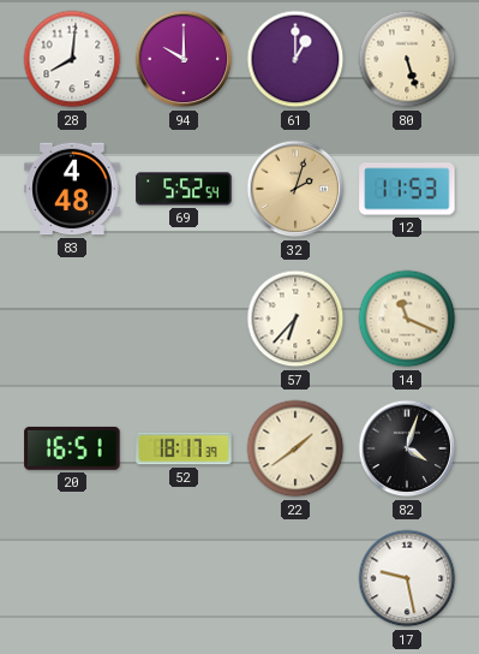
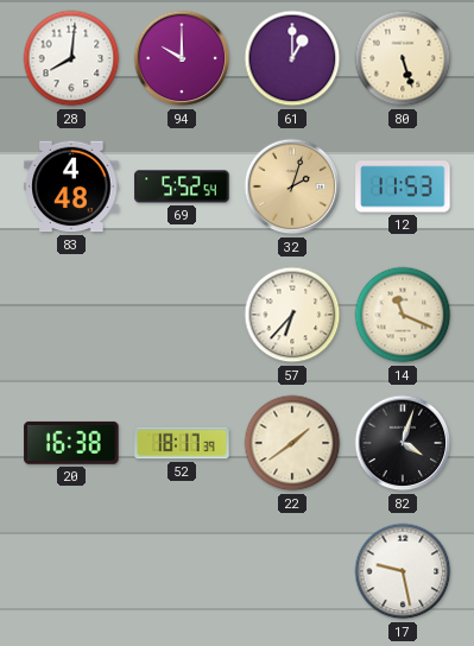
20: 16:51 -> 16:38
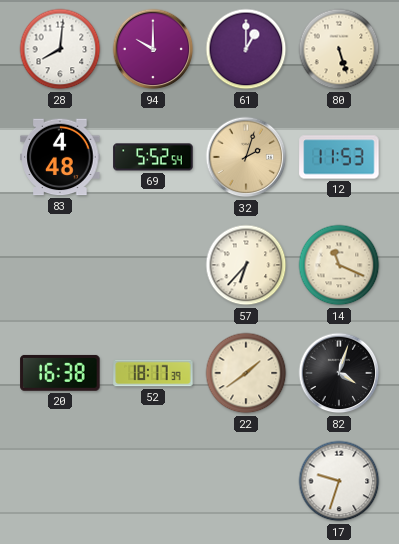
17: 9:28 -> 9:33
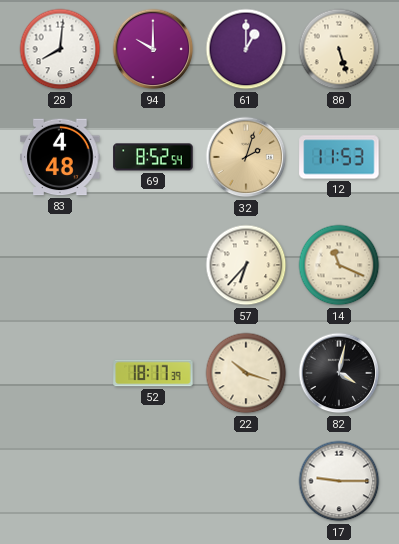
69: 5:52 -> 8:52
20: 16:38 -> none
22: 1:39 -> 10:18
82: 4:03 -> 4:02
17: 9:33 -> 9:15
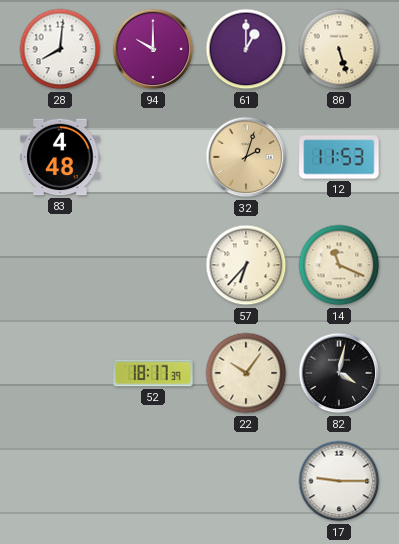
69: 8:52 -> none
22: 10:18 -> 10:06
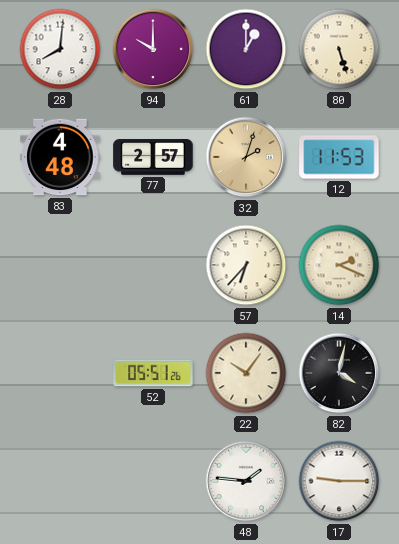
77: none -> 2:57
14: 11:19 -> 2:19
52: 18:17 -> 05:51
48: none -> 1:46
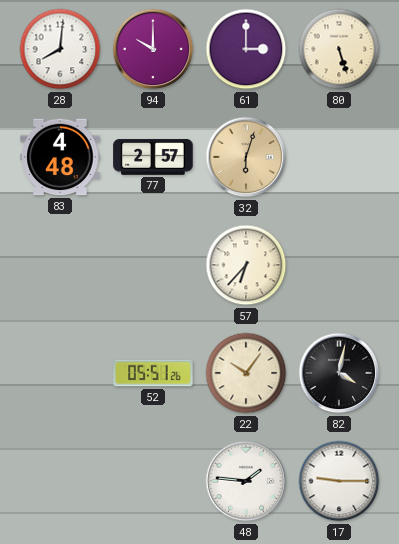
61: 1:00 -> 3:00
32: 2:03 -> 6:03
12: 11:53 -> none
14: 2:19 -> none
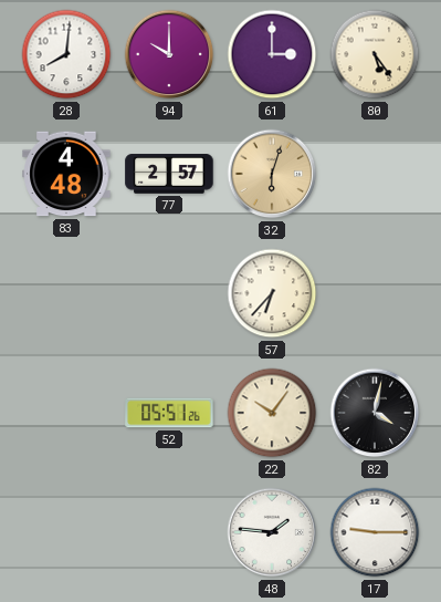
80: 5:27 -> 5:24
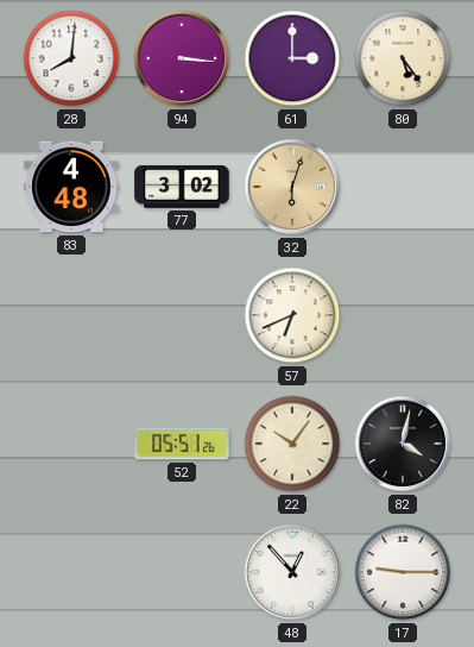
94: 10:00 -> 3:16
77: 2:57 -> 3:02
57: 6:37 -> 6:41
48: 1:46 -> 12:53
